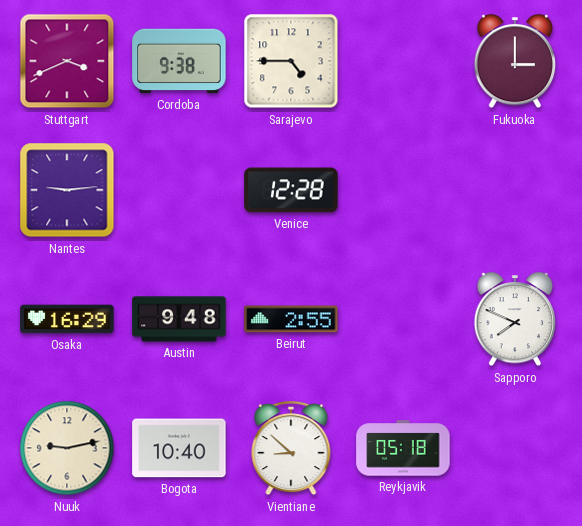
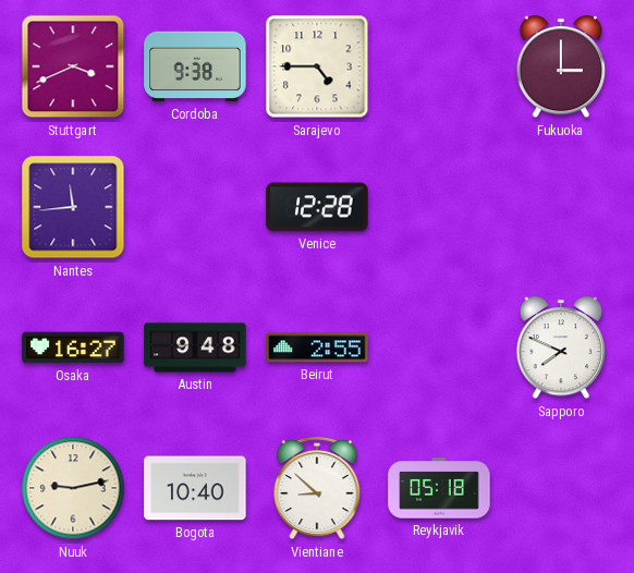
Nantes: 9:14 -> 11:44
Osaka: 16:29 -> 16:27
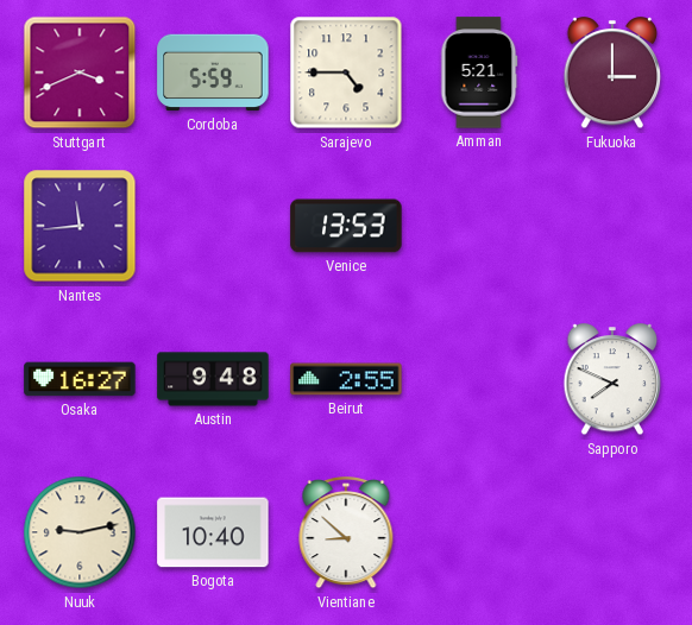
Cordoba: 9:38 -> 5:59
Amman: none -> 5:21
Venice: 12:28 -> 13:53
Reykjavik: 05:18 -> none
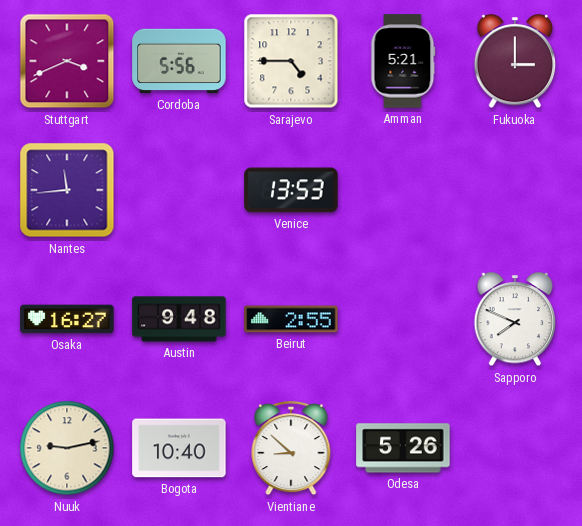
Cordoba: 5:59 -> 5:56
Odesa: none -> 5:26
